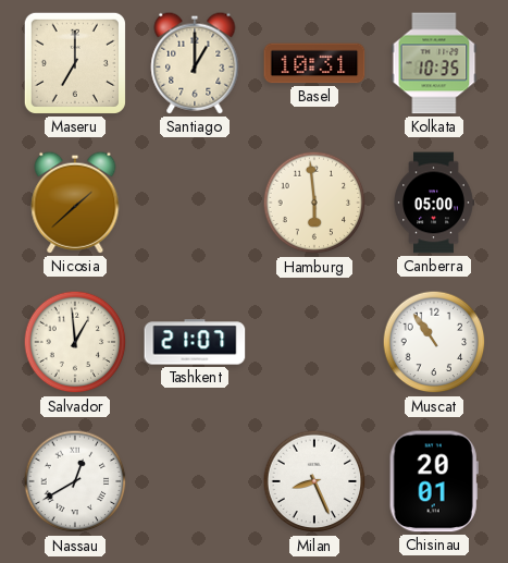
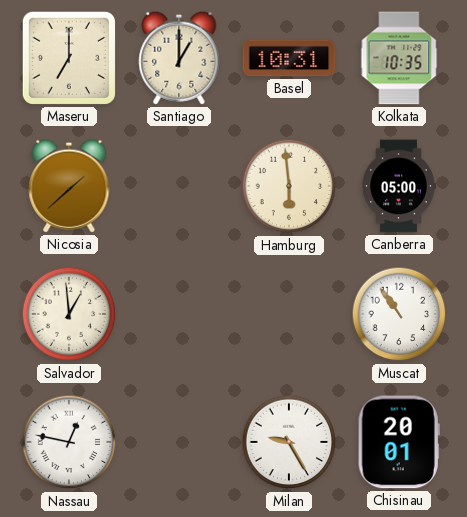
Tashkent: 21:07 -> none
Nassau: 12:40 -> 12:47
Milan: 8:26 -> 9:25
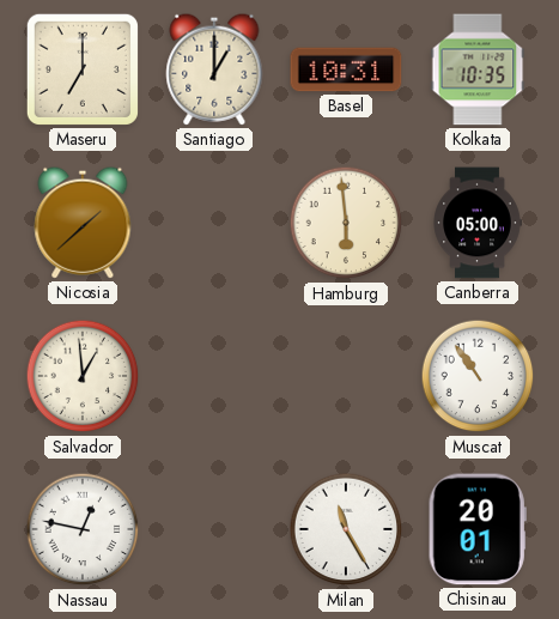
Milan: 9:25 -> 11:25
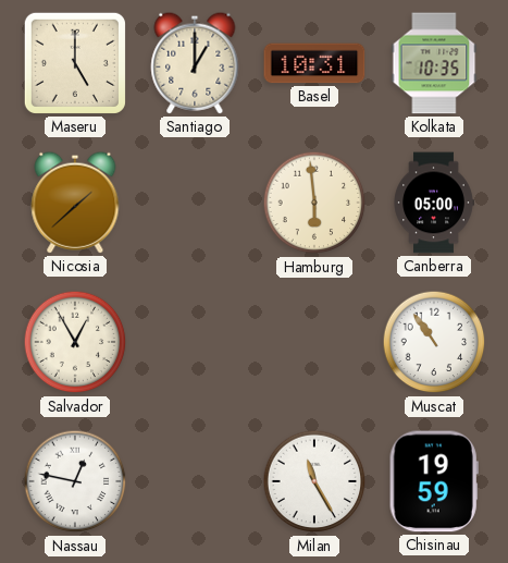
Maseru: 7:00 -> 5:00
Salvador: 12:59 -> 12:55
Chisinau: 20:01 -> 19:59
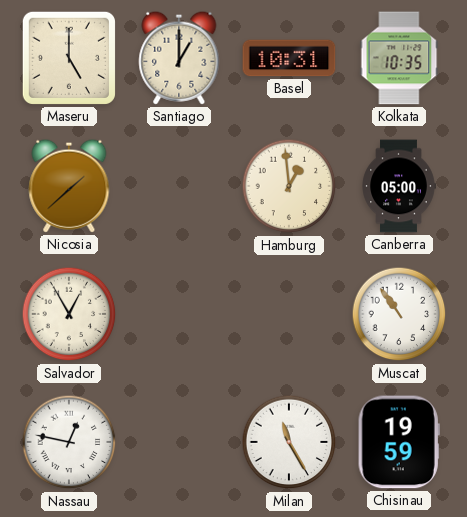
Hamburg: 5:59 -> 12:59
